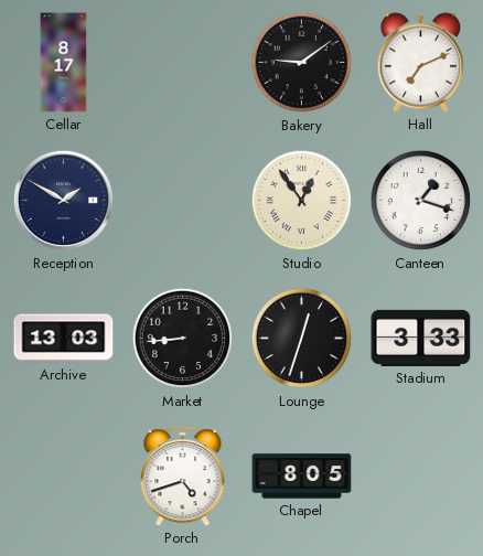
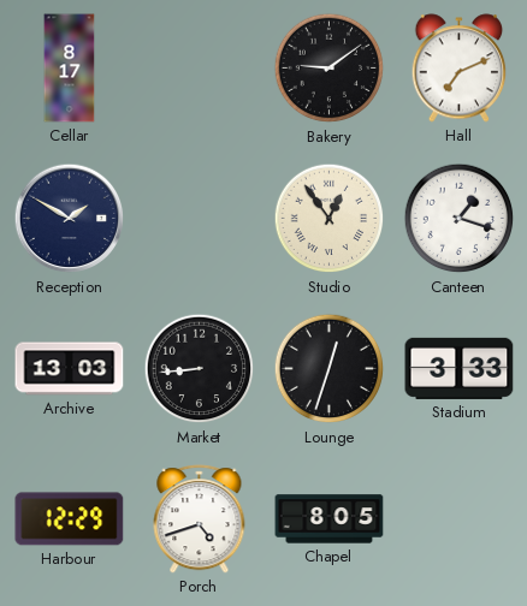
Harbour: none -> 12:29
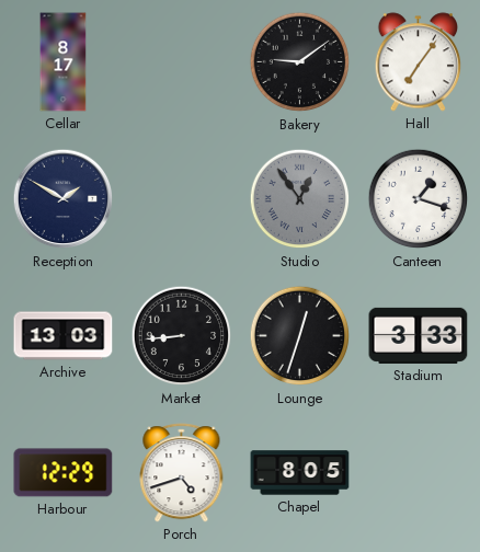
Hall: 7:11 -> 7:06
Studio dial: cream -> grey
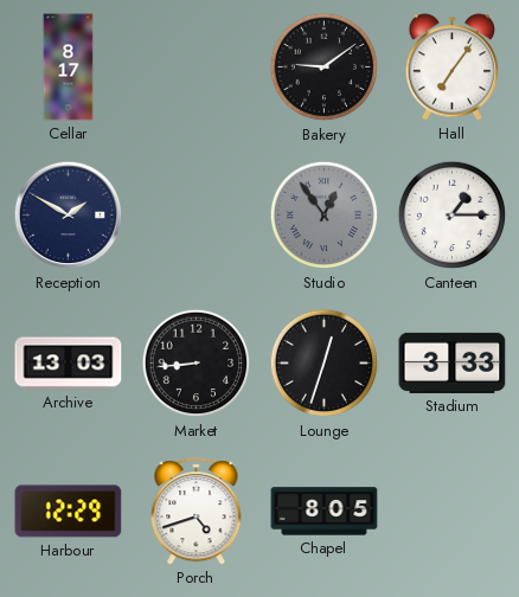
Canteen: 1:18 -> 1:15
